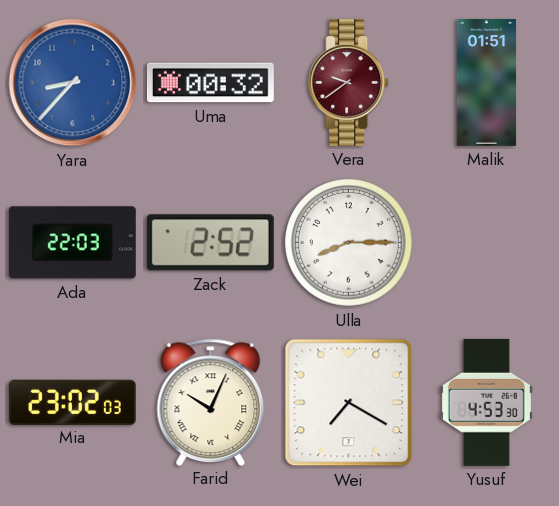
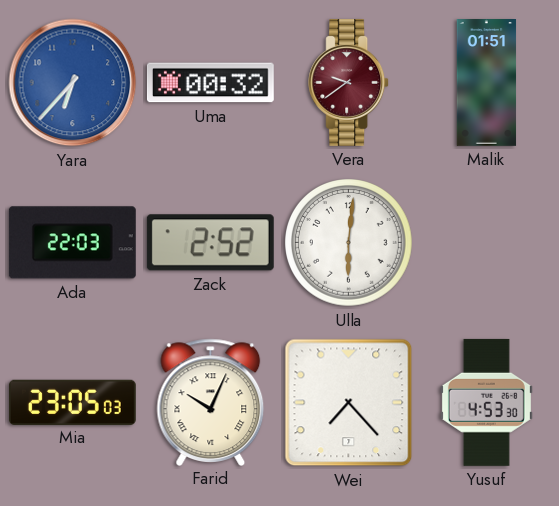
Yara: 8:37 -> 6:37
Ulla: 8:15 -> 6:01
Mia: 23:02 -> 23:05
Wei: 7:20 -> 7:23
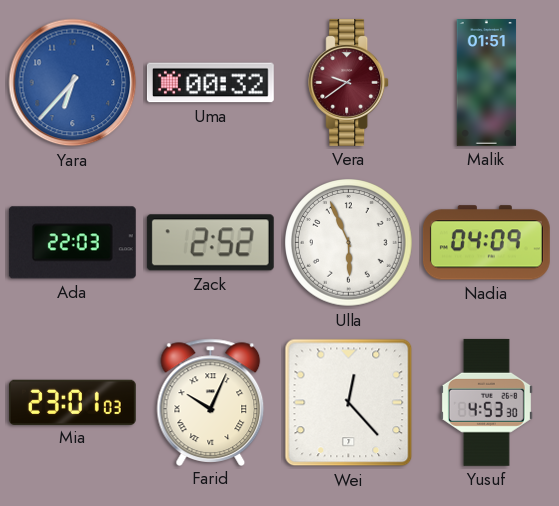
Ulla: 6:01 -> 5:56
Nadia: none -> 04:09
Mia: 23:05 -> 23:01
Wei: 7:23 -> 12:23
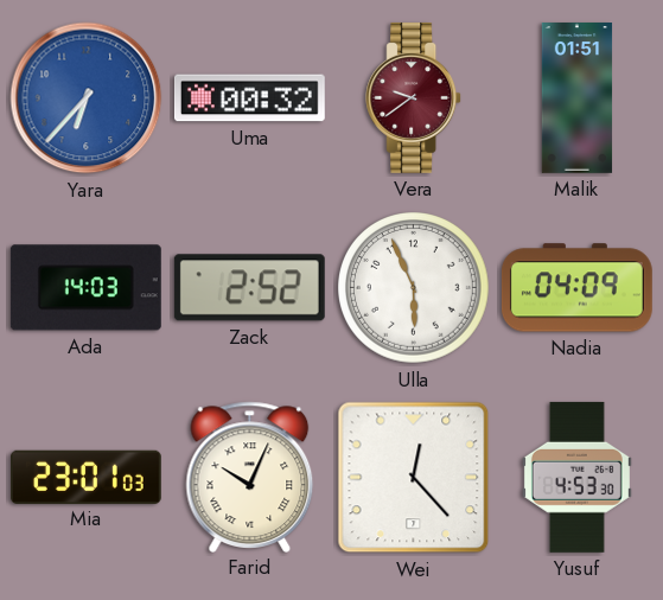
Ada: 22:03 -> 14:03
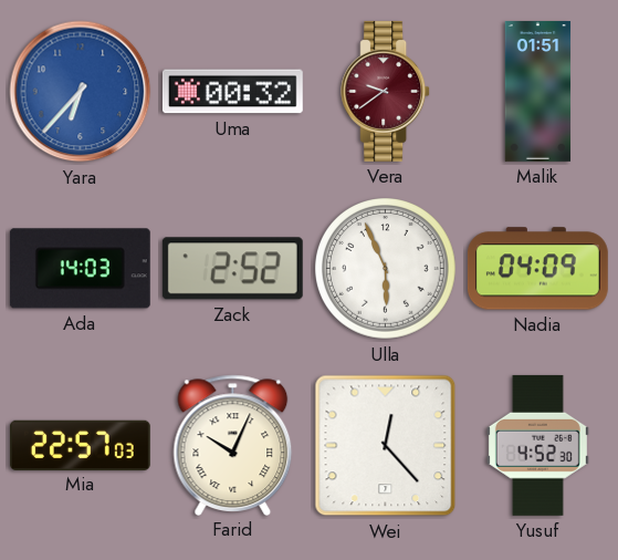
Mia: 23:01 -> 22:57
Yusuf: 4:53 -> 4:52
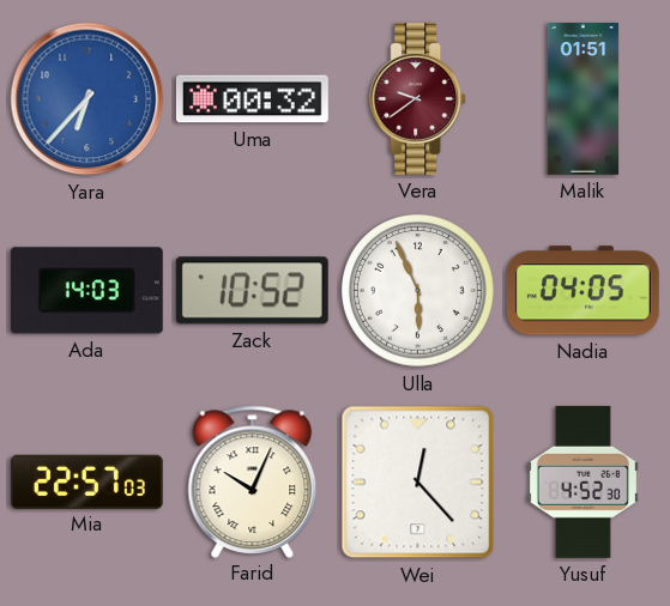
Zack: 2:52 -> 10:52
Nadia: 04:09 -> 04:05
